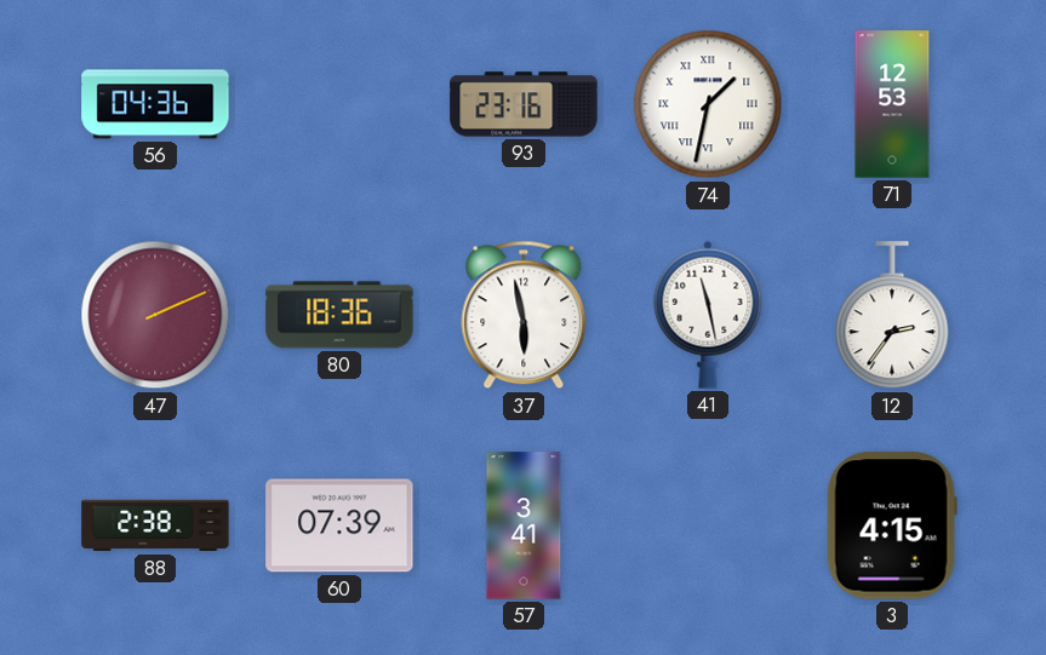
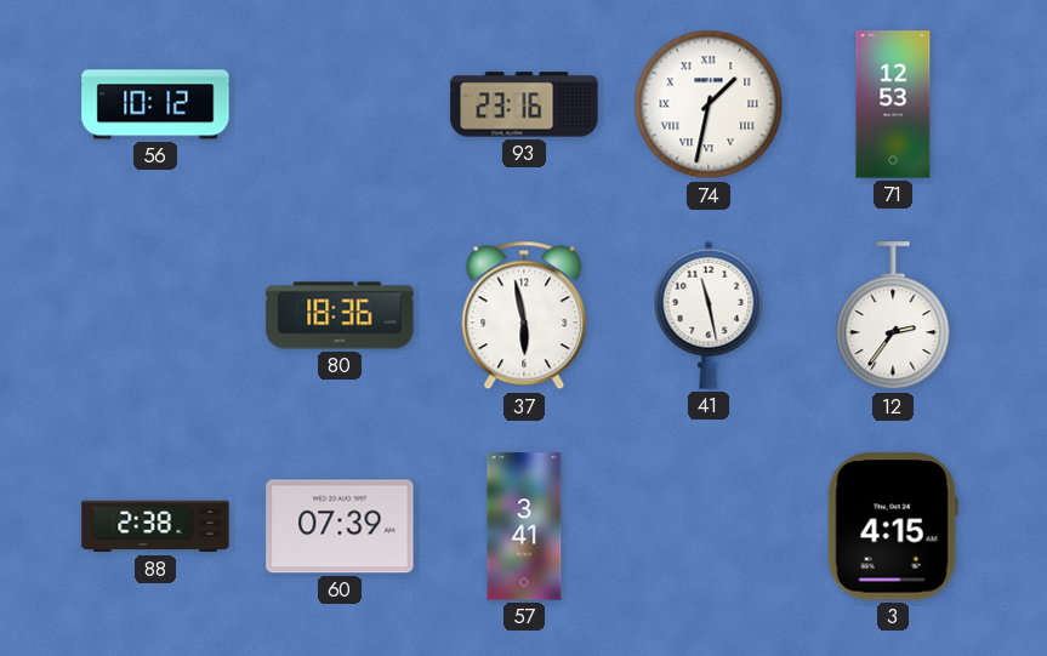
56: 04:36 -> 10:12
47: 2:11 -> none
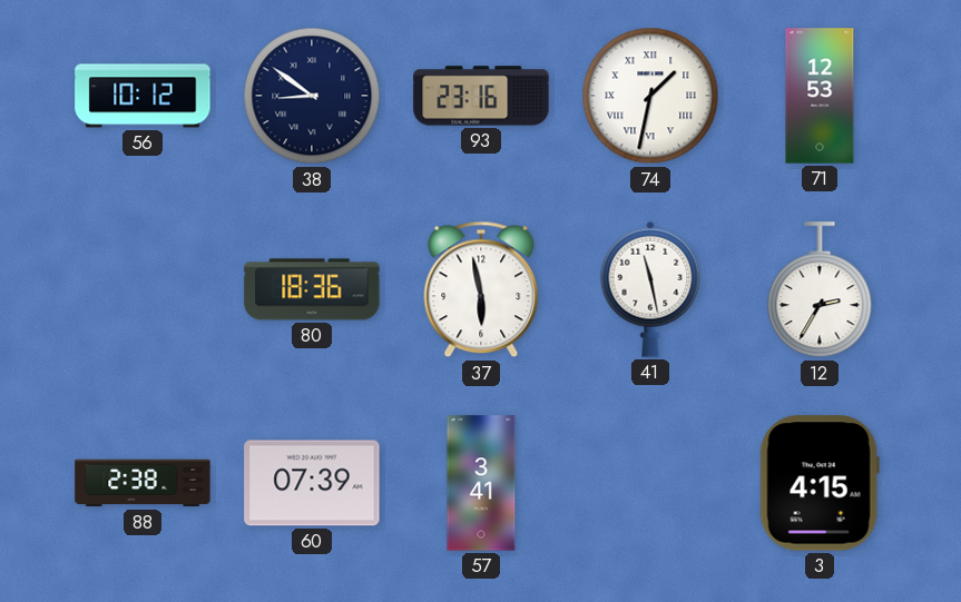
38: none -> 8:51
12: 2:36 -> 2:35
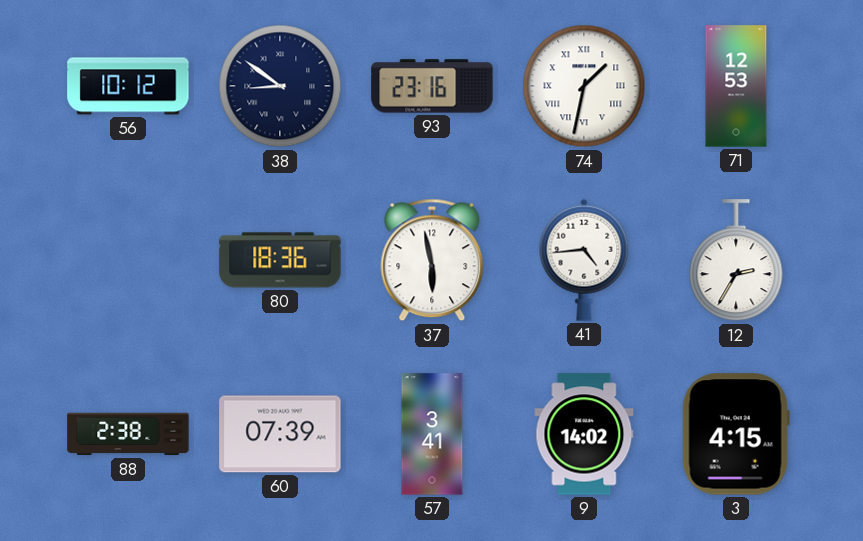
41: 11:28 -> 4:44
9: none -> 14:02
